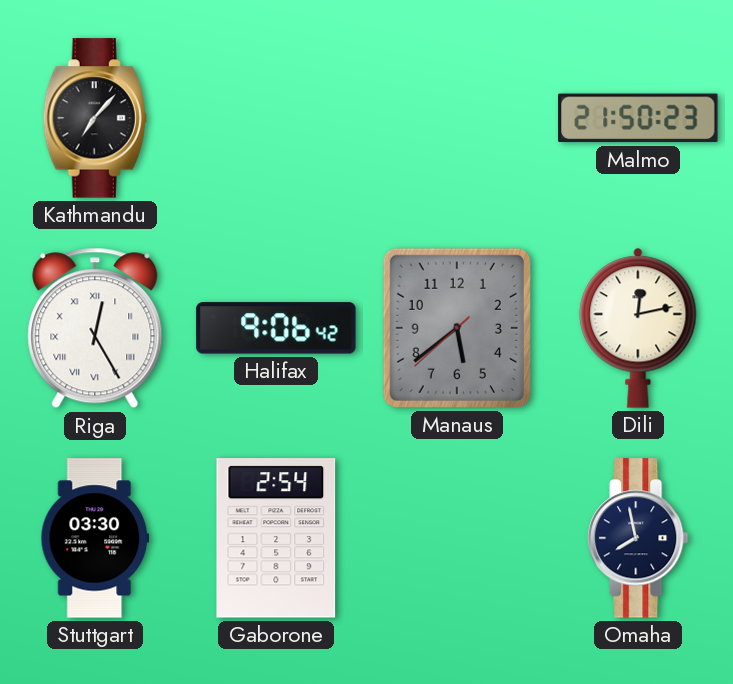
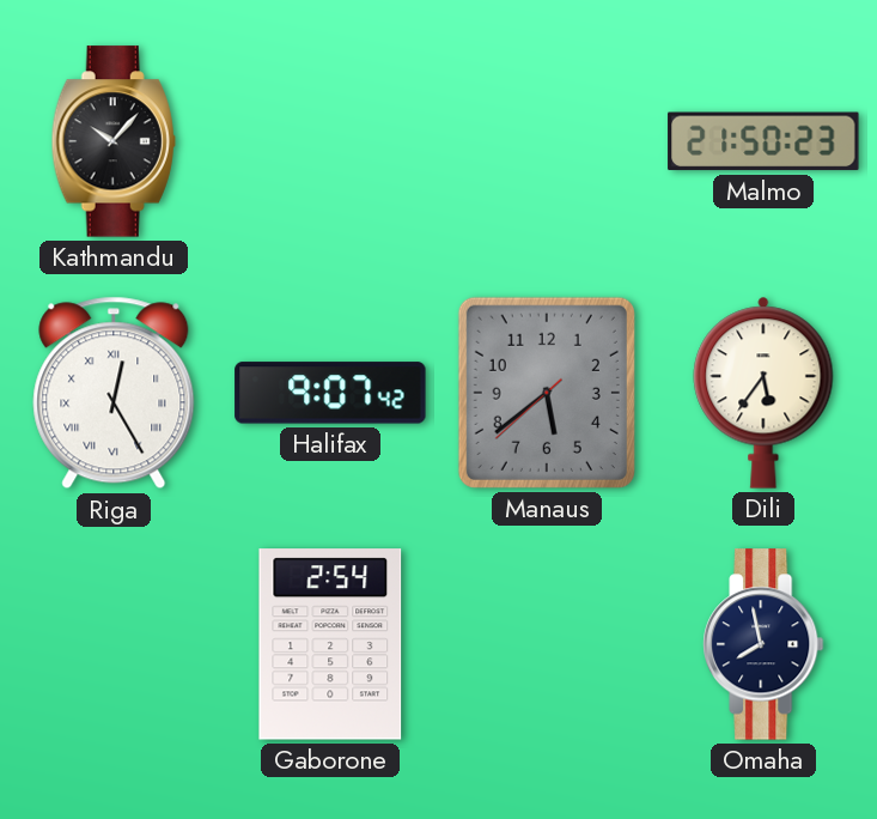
Kathmandu: 7:07 -> 10:07
Halifax: 9:06 -> 9:07
Dili: 12:13 -> 5:36
Stuttgart: 03:30 -> none
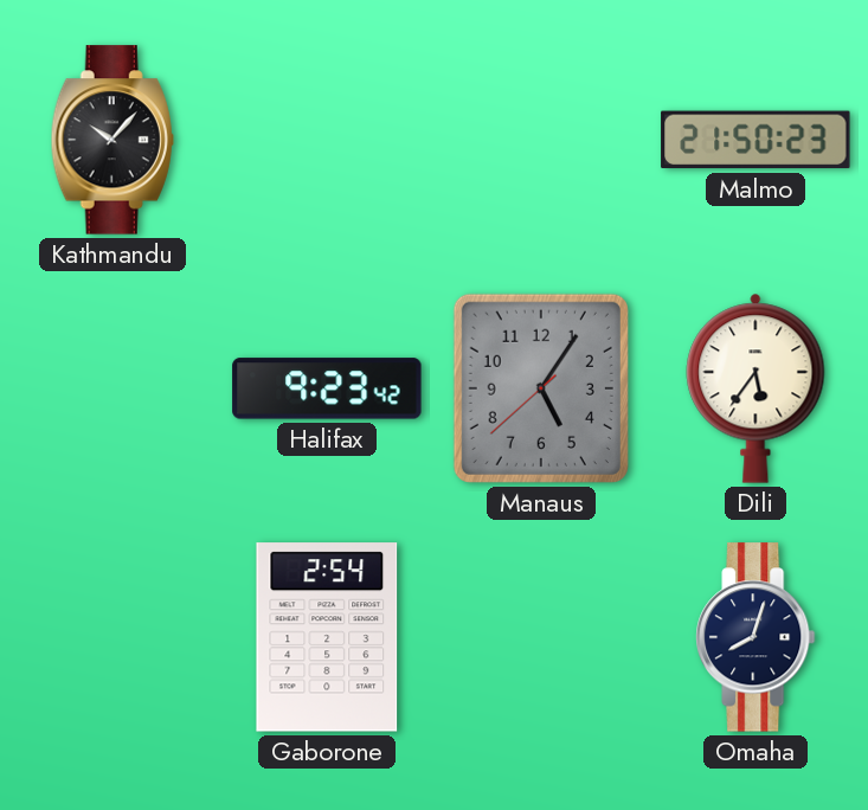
Riga: 12:25 -> none
Halifax: 9:07 -> 9:23
Manaus: 5:38 -> 5:05
Omaha: 7:58 -> 8:03
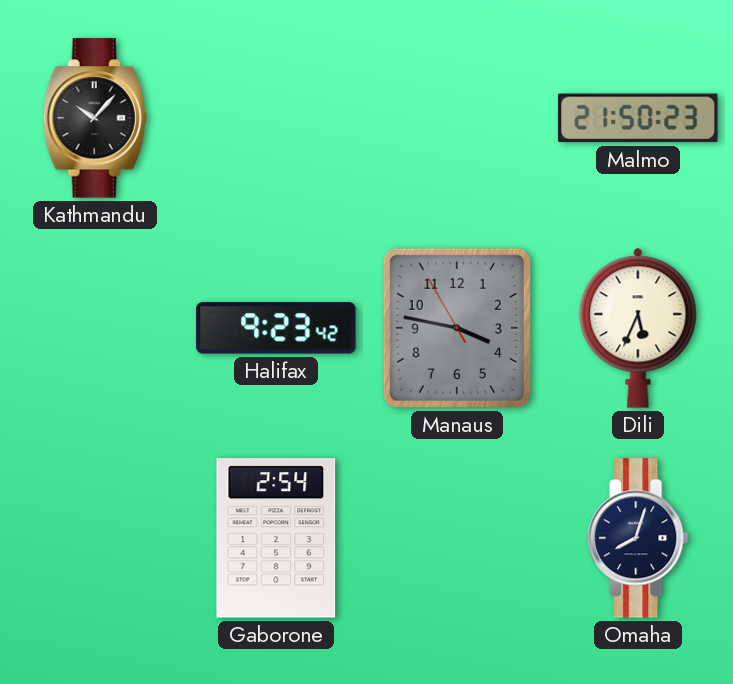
Manaus: 5:05 -> 3:46
Dili: 5:36 -> 5:34
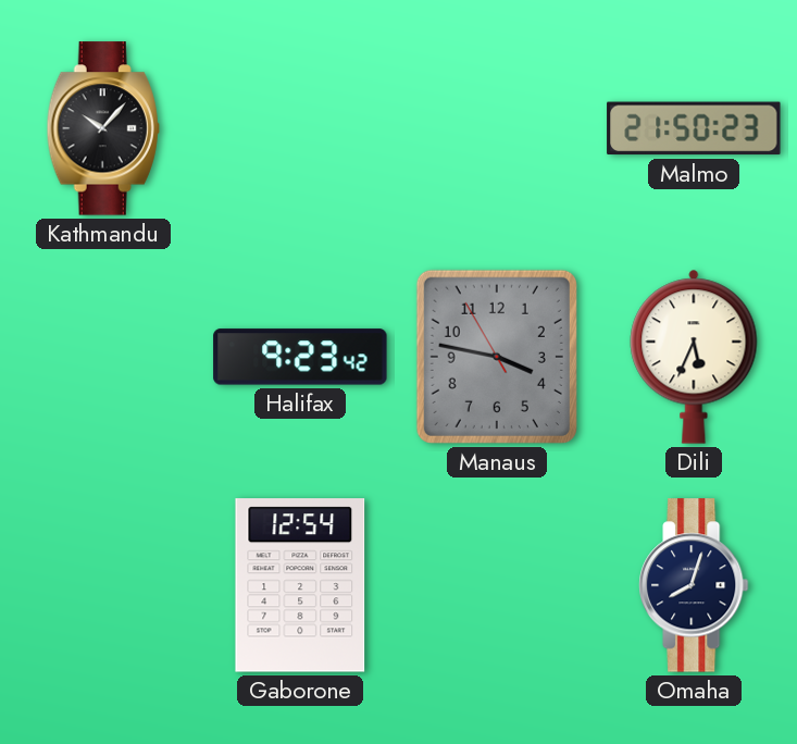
Gaborone: 2:54 -> 12:54
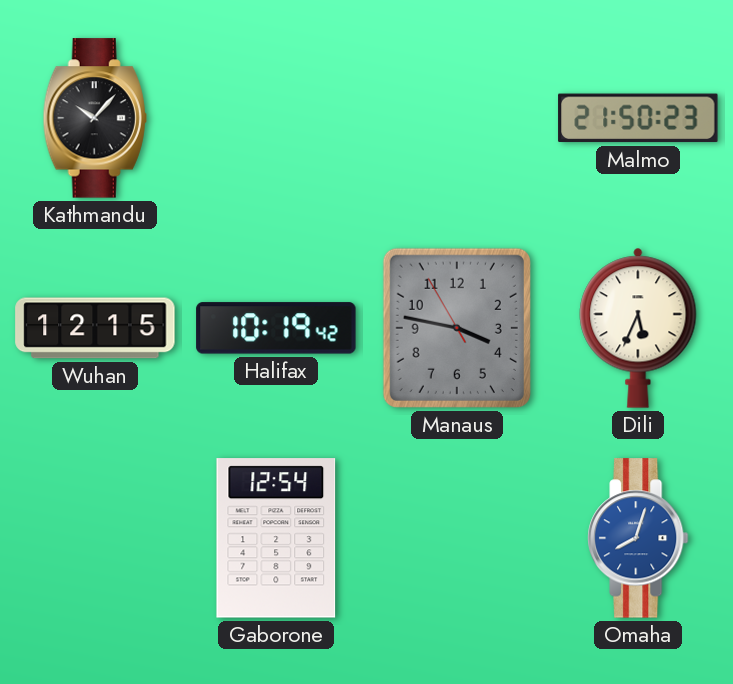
Wuhan: none -> 12:15
Halifax: 9:23 -> 10:19
Omaha dial: navy -> blue
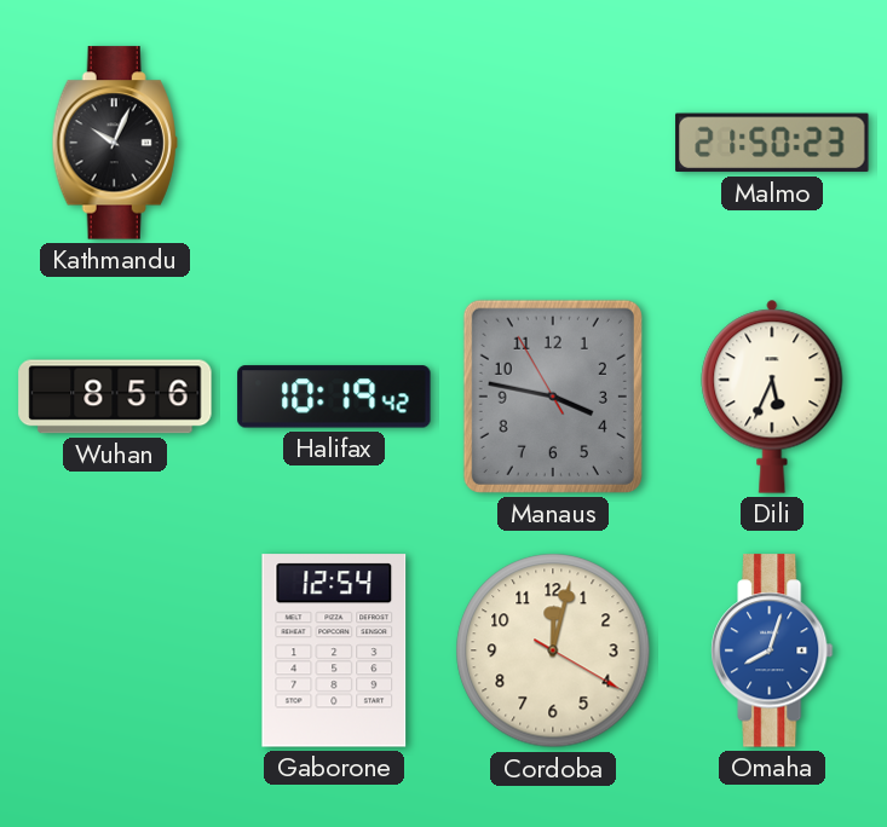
Kathmandu: 10:07 -> 10:04
Wuhan: 12:15 -> 8:56
Cordoba: none -> 12:02
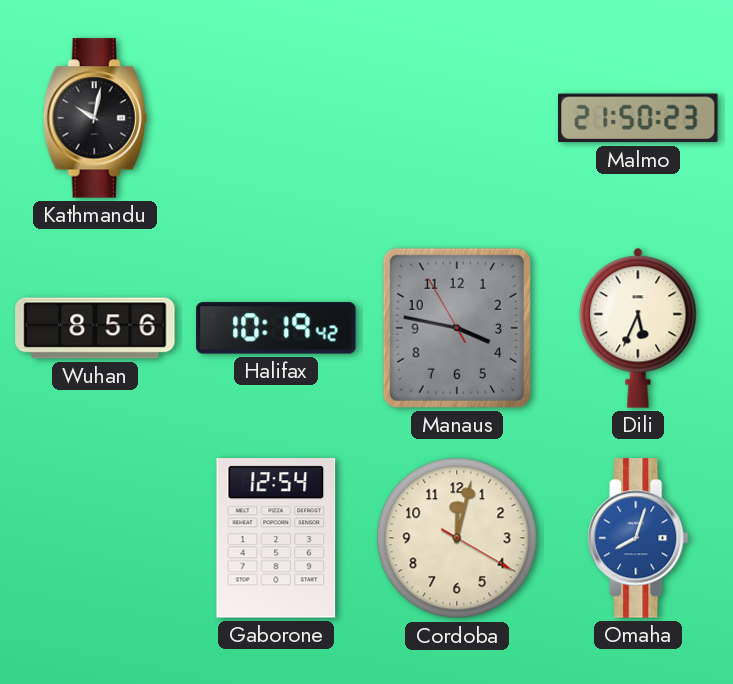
Kathmandu: 10:04 -> 10:02
